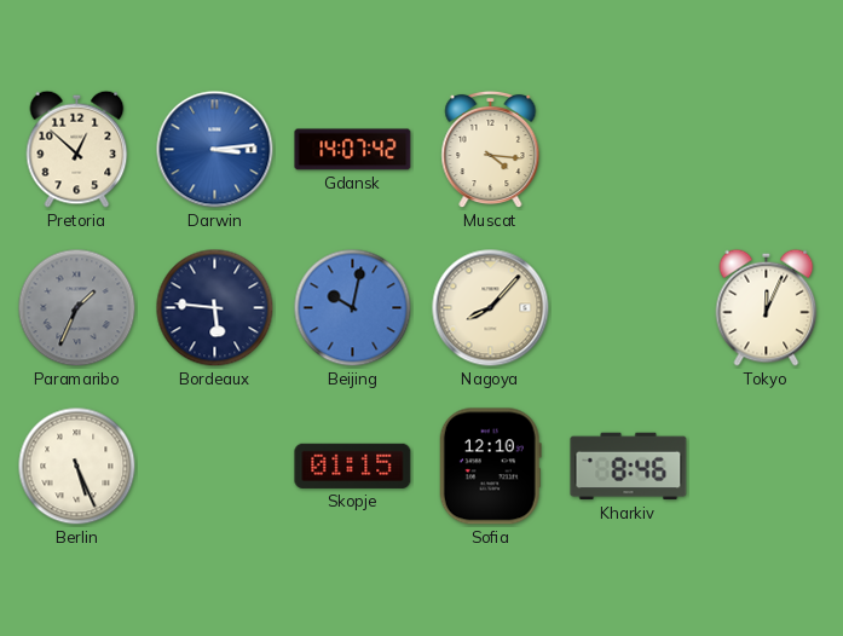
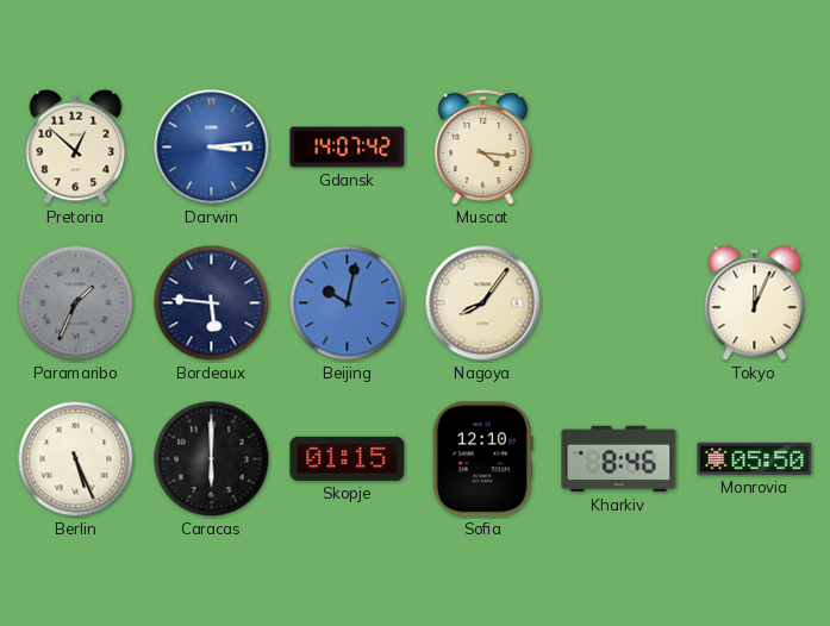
Nagoya: 8:07 -> 8:06
Caracas: none -> 6:00
Monrovia: none -> 05:50
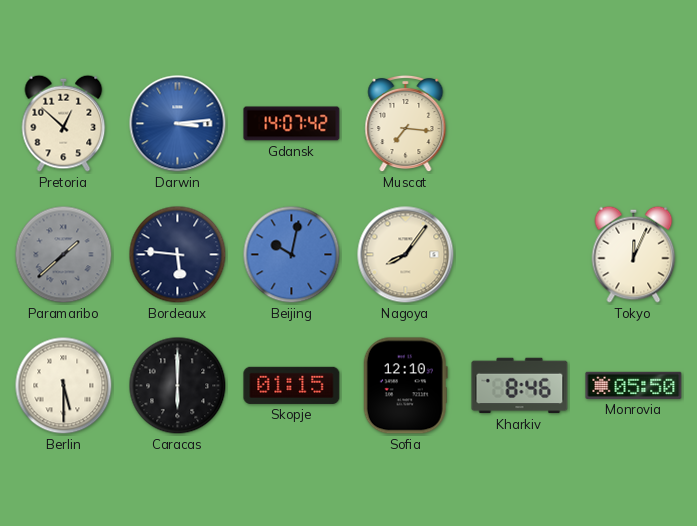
Muscat: 4:16 -> 7:16
Paramaribo: 1:34 -> 1:38
Berlin: 5:26 -> 5:30
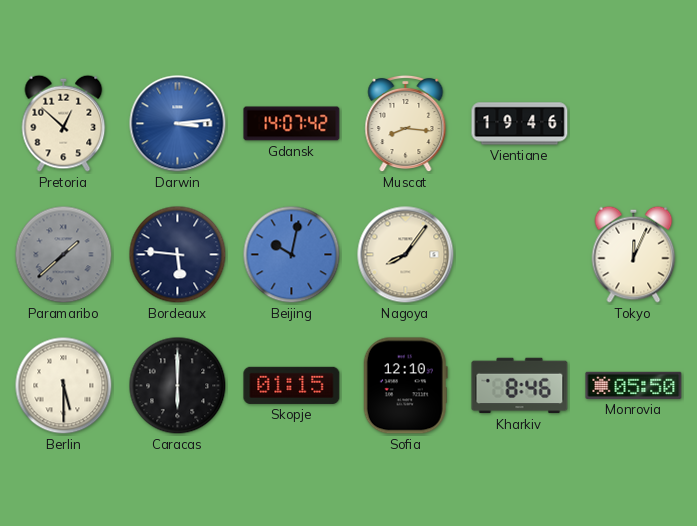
Muscat: 7:16 -> 8:16
Vientiane: none -> 19:46
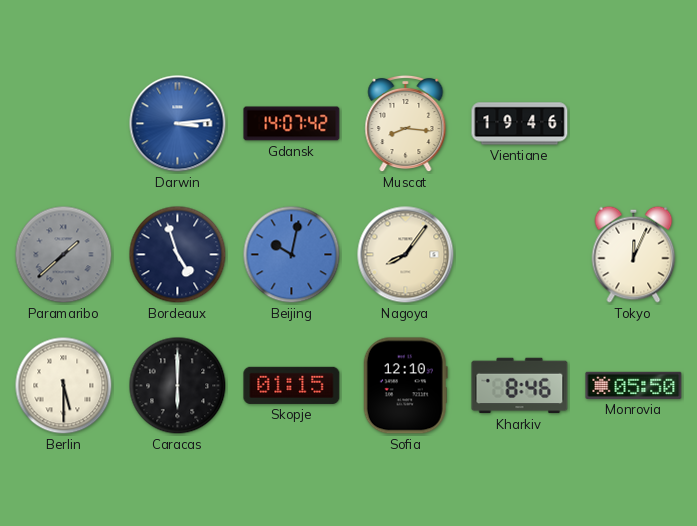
Pretoria: 12:52 -> none
Bordeaux: 5:46 -> 4:57
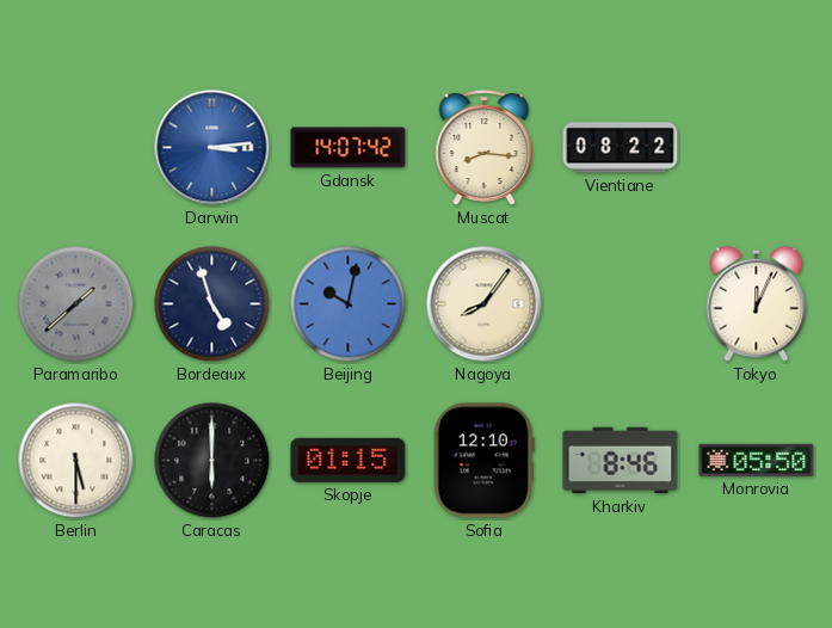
Vientiane: 19:46 -> 08:22
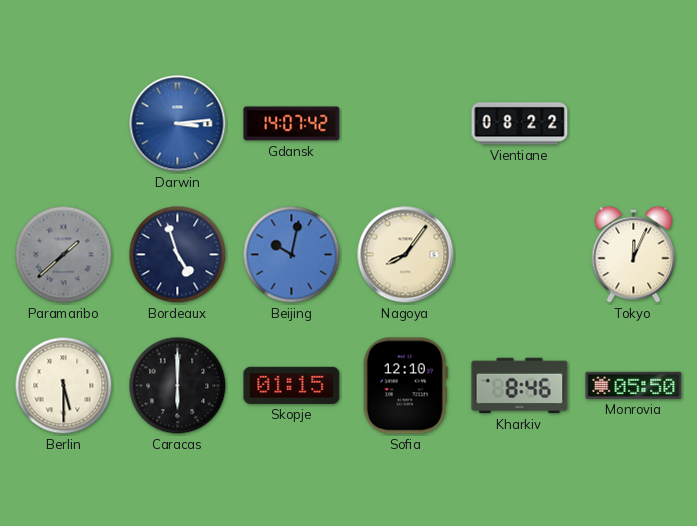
Muscat: 8:16 -> none
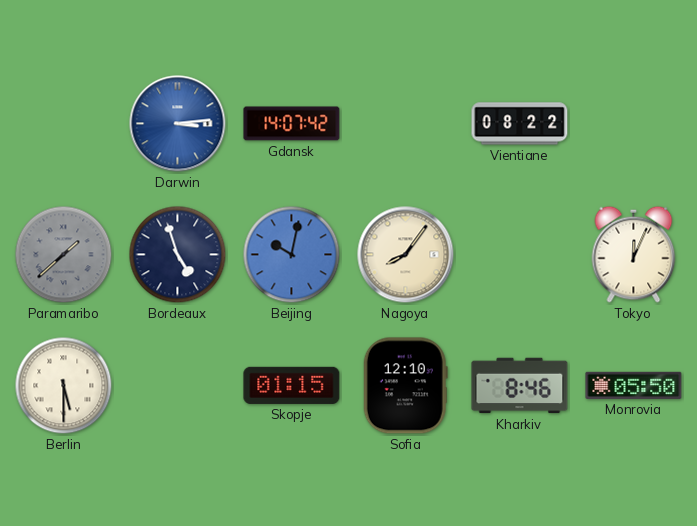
Caracas: 6:00 -> none
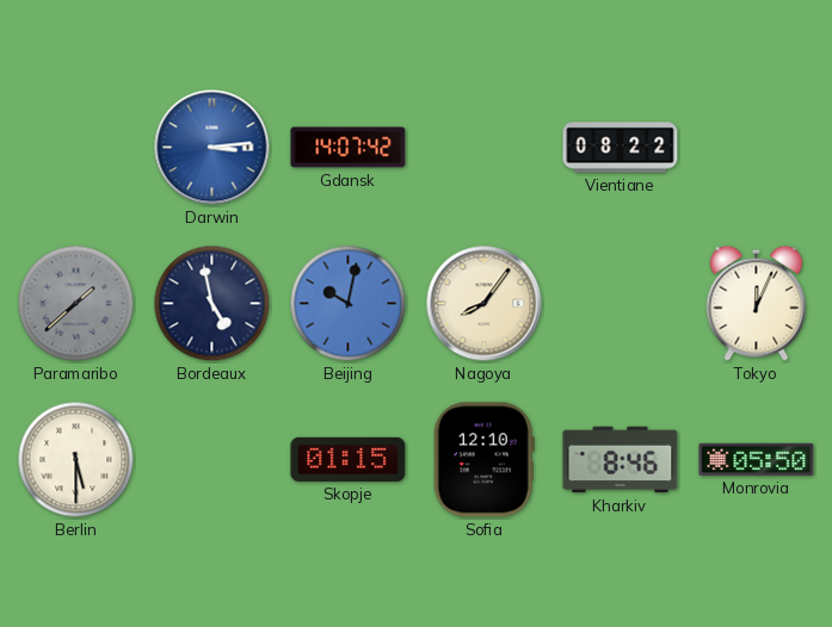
Bordeaux: 4:57 -> 4:58
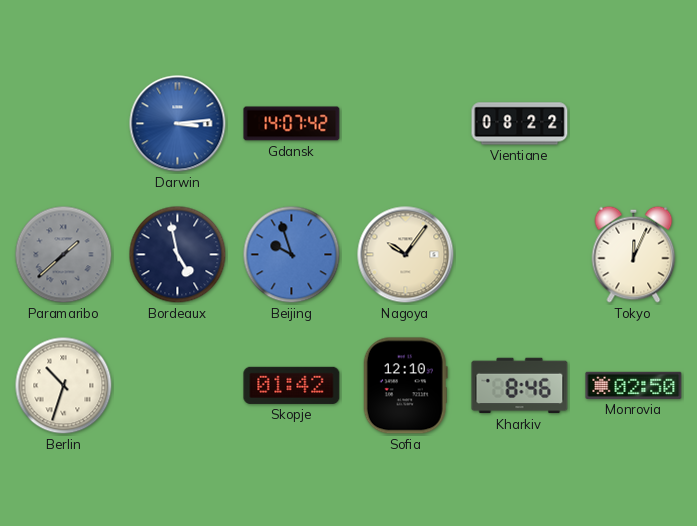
Beijing: 10:02 -> 9:57
Nagoya: 8:06 -> 10:06
Berlin: 5:30 -> 10:33
Skopje: 01:15 -> 01:42
Monrovia: 05:50 -> 02:50
